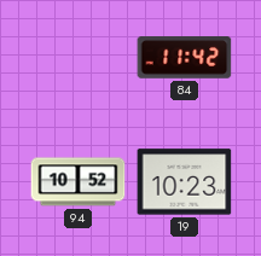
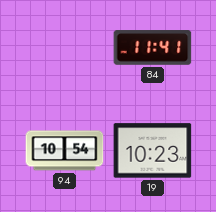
84: 11:42 -> 11:41
94: 10:52 -> 10:54
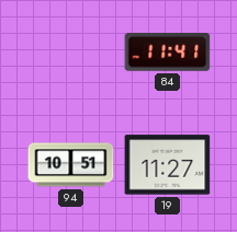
94: 10:54 -> 10:51
19: 10:23 -> 11:27
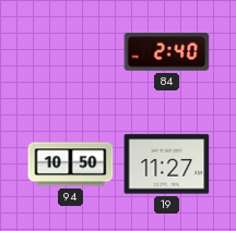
84: 11:41 -> 2:40
94: 10:51 -> 10:50
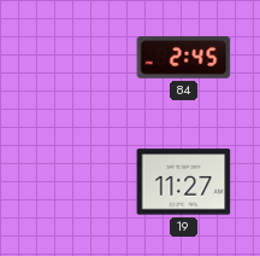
84: 2:40 -> 2:45
94: 10:50 -> none
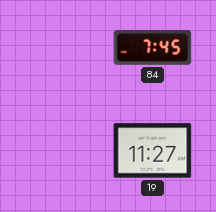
84: 2:45 -> 7:45
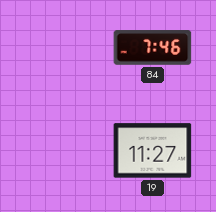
84: 7:45 -> 7:46
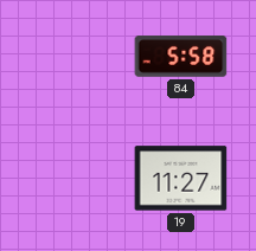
84: 7:46 -> 5:58
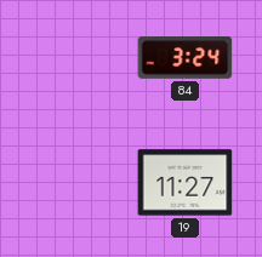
84: 5:58 -> 3:24
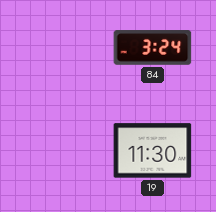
19: 11:27 -> 11:30
